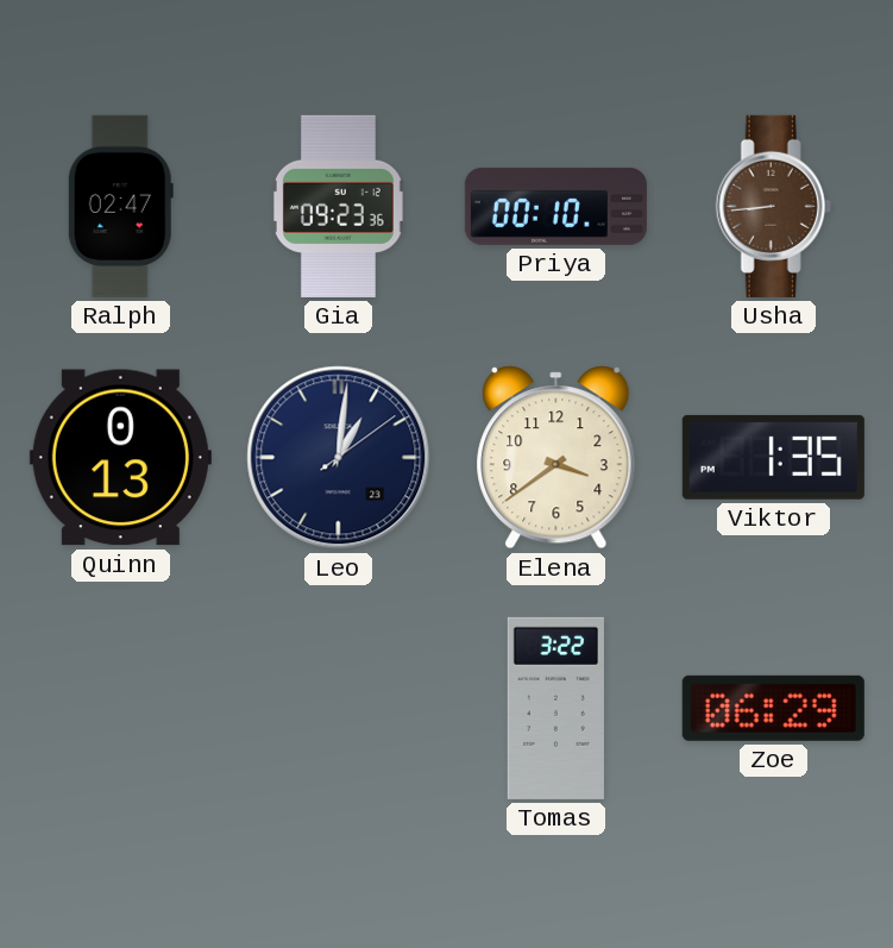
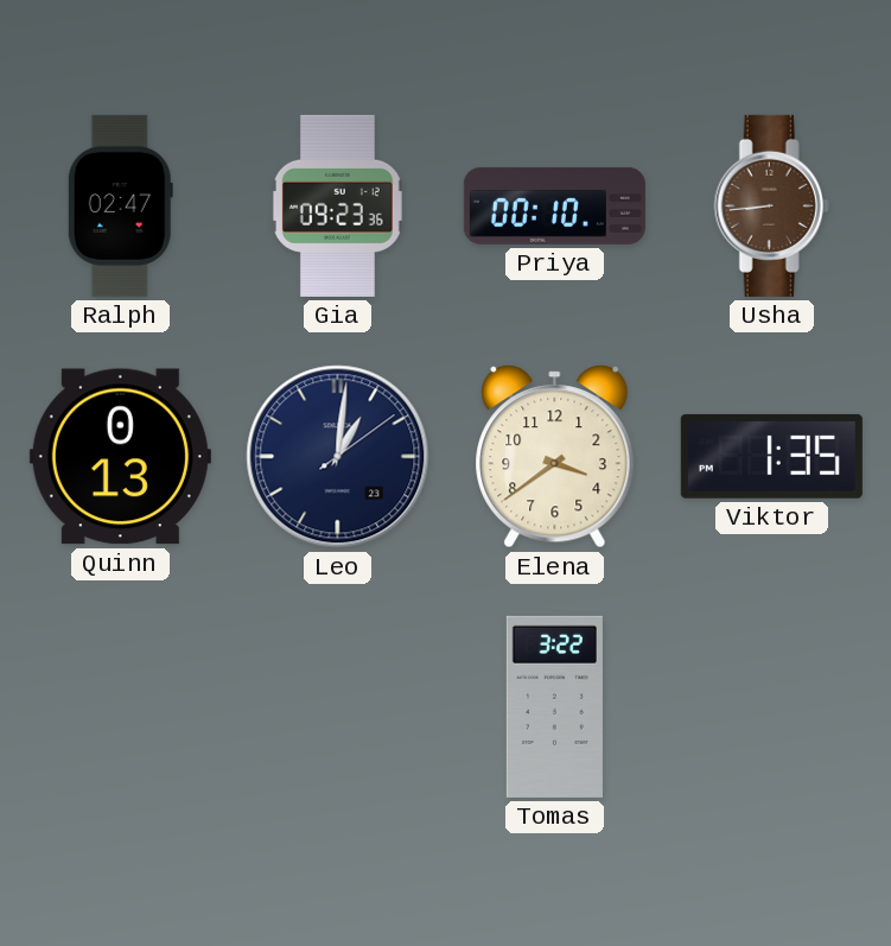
Zoe: 06:29 -> none
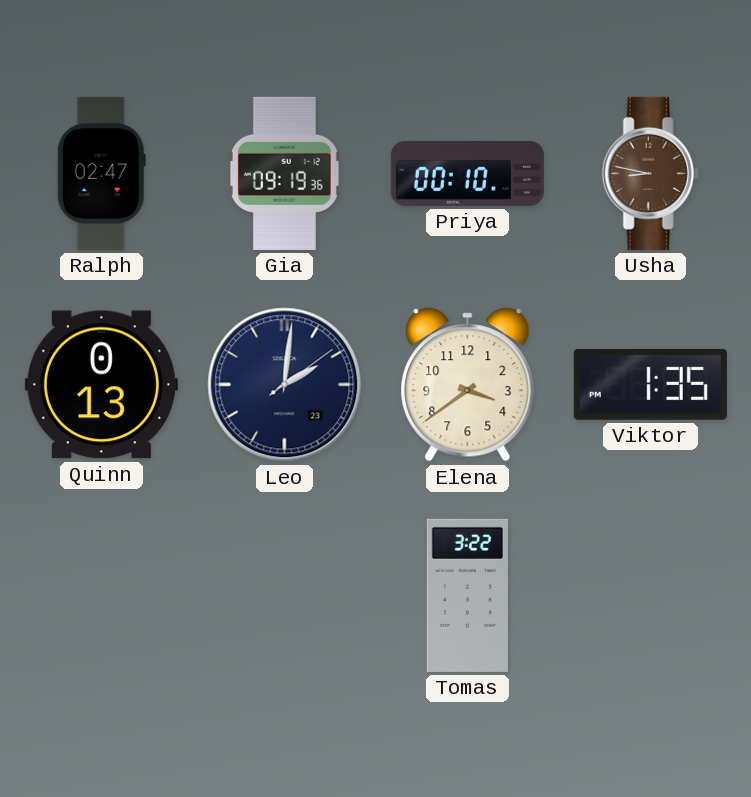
Gia: 09:23 -> 09:19
Usha: 8:44 -> 8:47
Leo: 1:01 -> 2:01
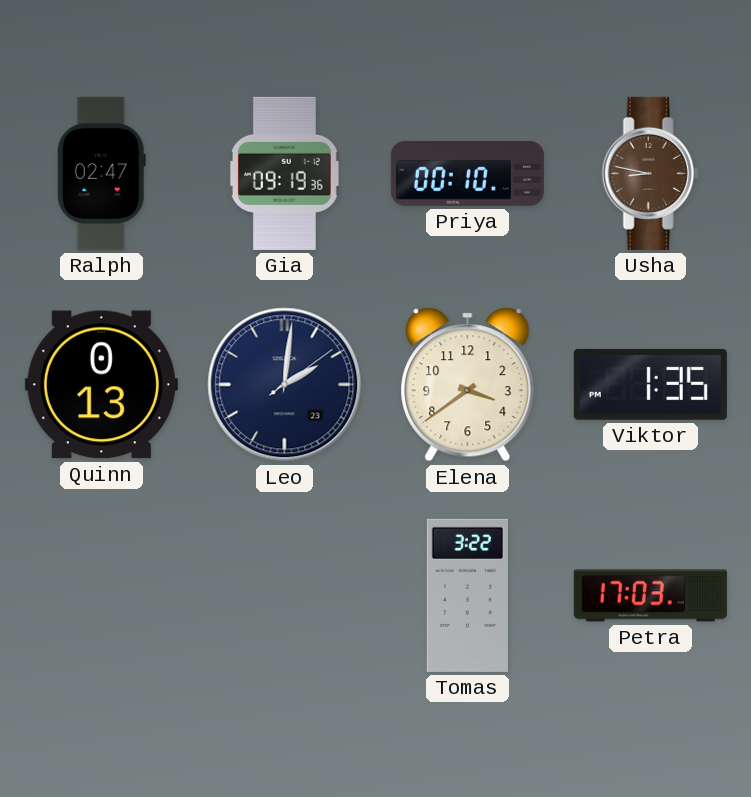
Petra: none -> 17:03
